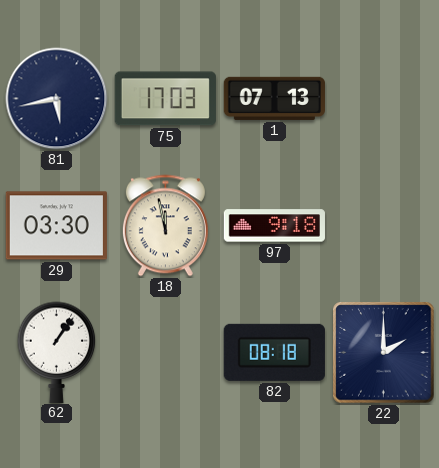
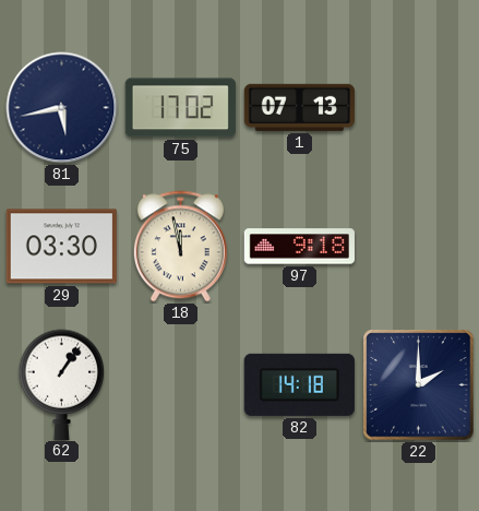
75: 17:03 -> 17:02
82: 08:18 -> 14:18
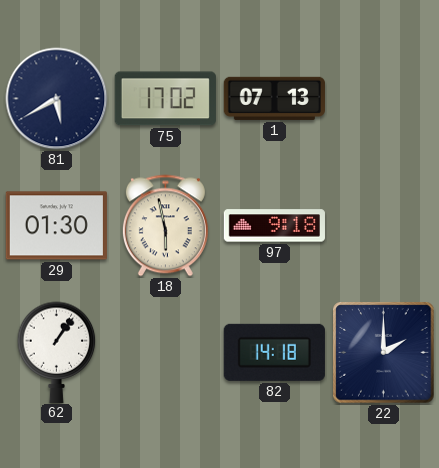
81: 5:43 -> 5:40
29: 03:30 -> 01:30
18: 11:58 -> 5:58
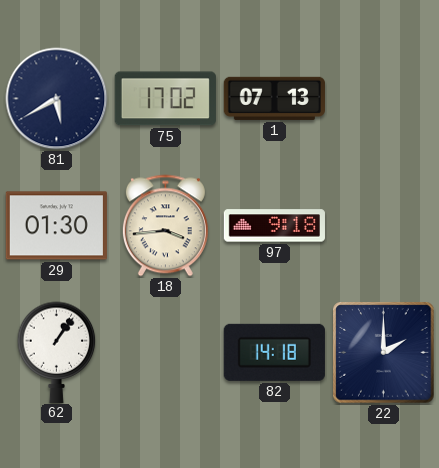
18: 5:58 -> 3:44
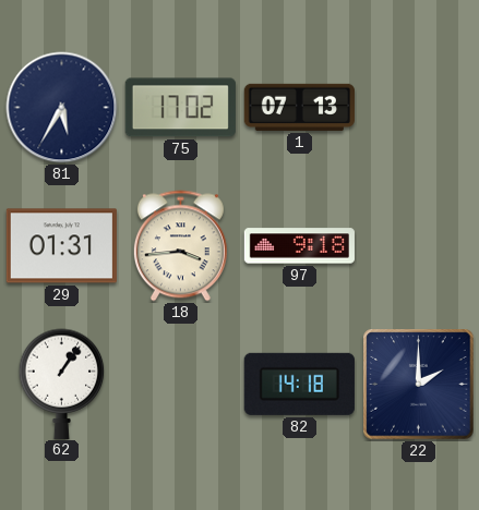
81: 5:40 -> 5:35
29: 01:30 -> 01:31
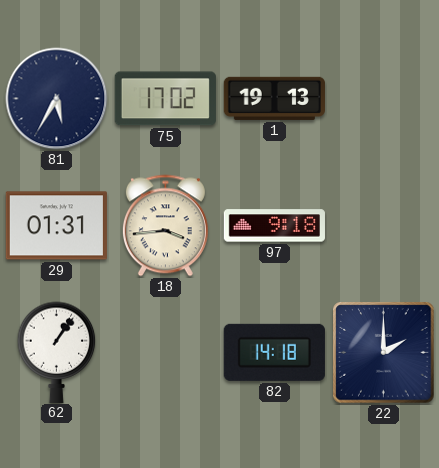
1: 07:13 -> 19:13
